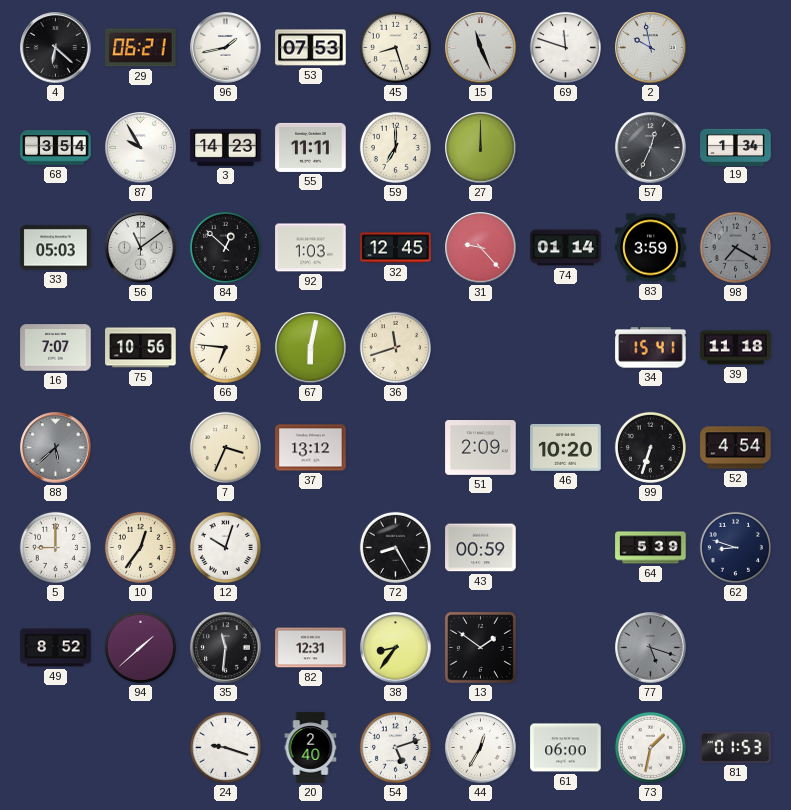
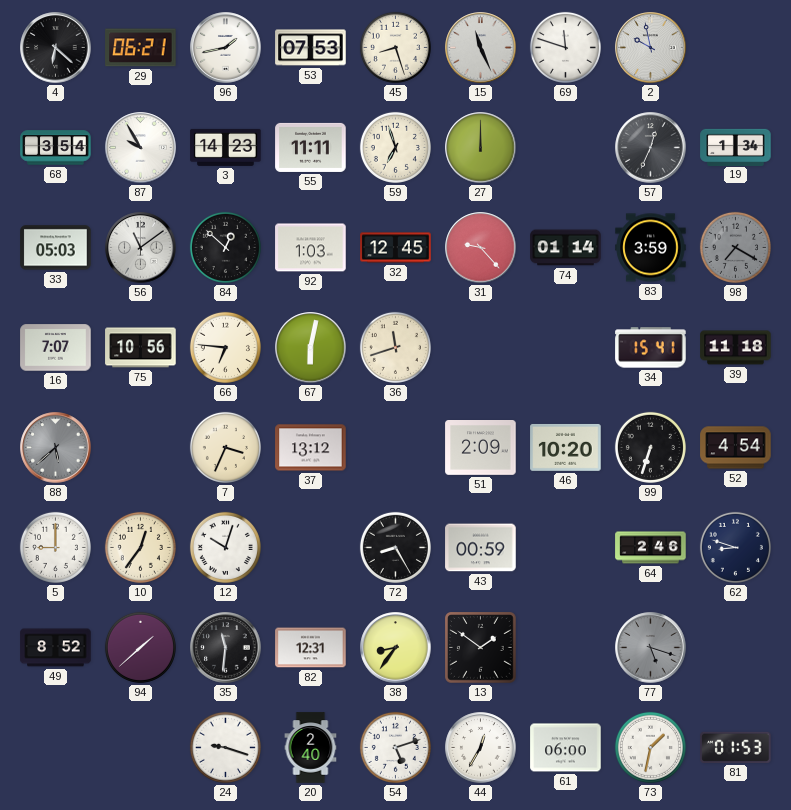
59: 7:00 -> 6:57
64: 5:39 -> 2:46
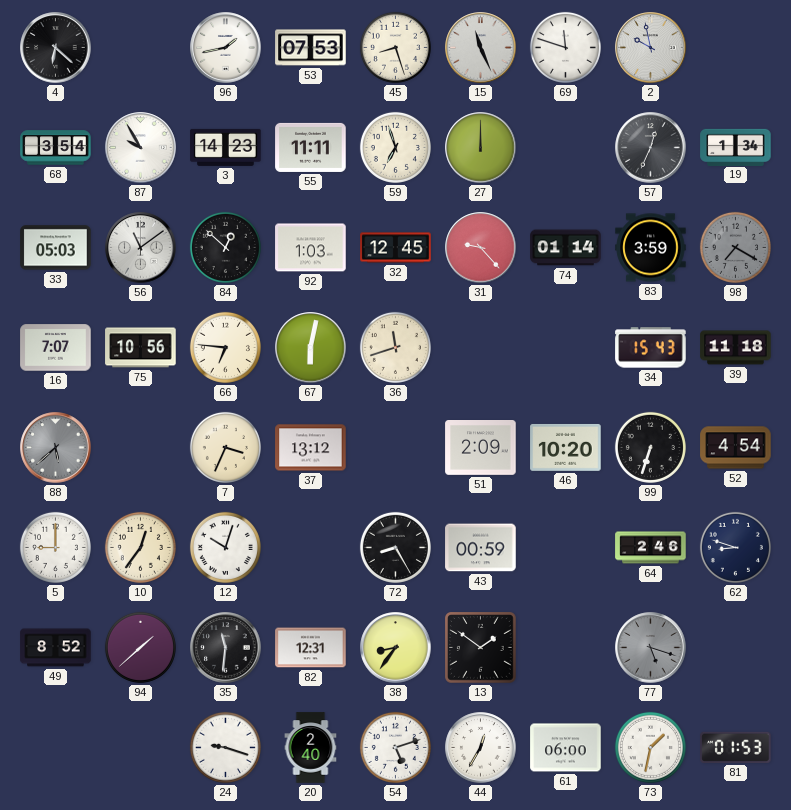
29: 06:21 -> none
34: 15:41 -> 15:43
